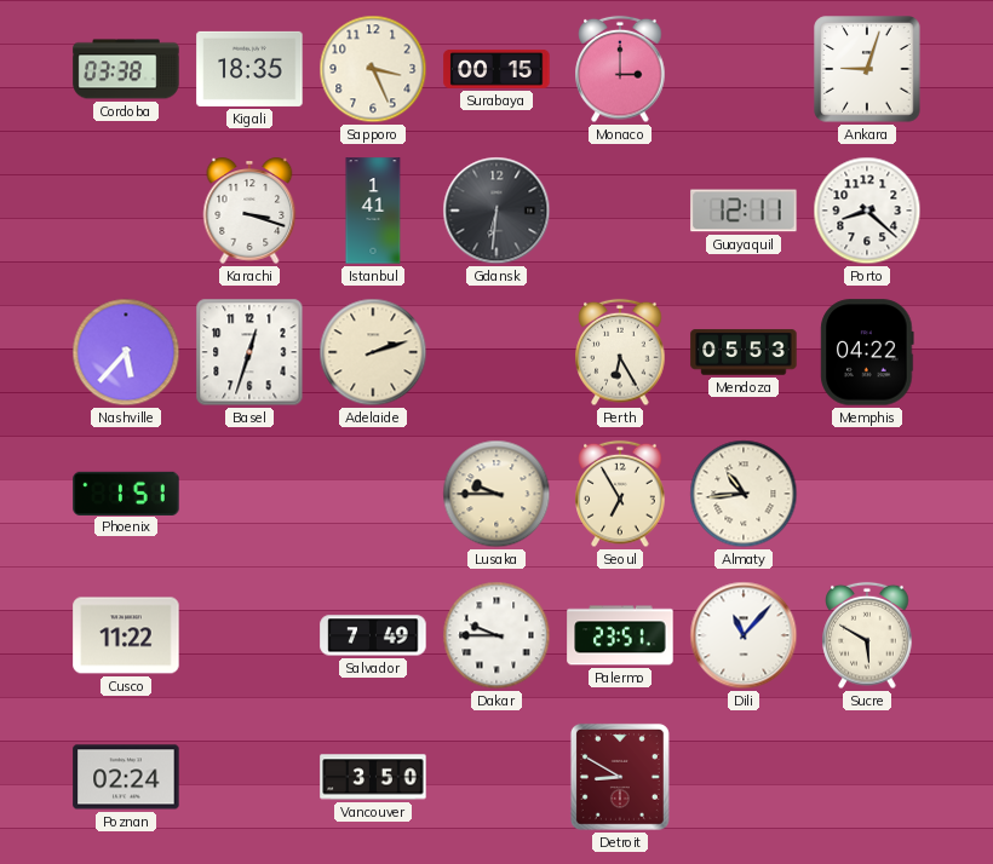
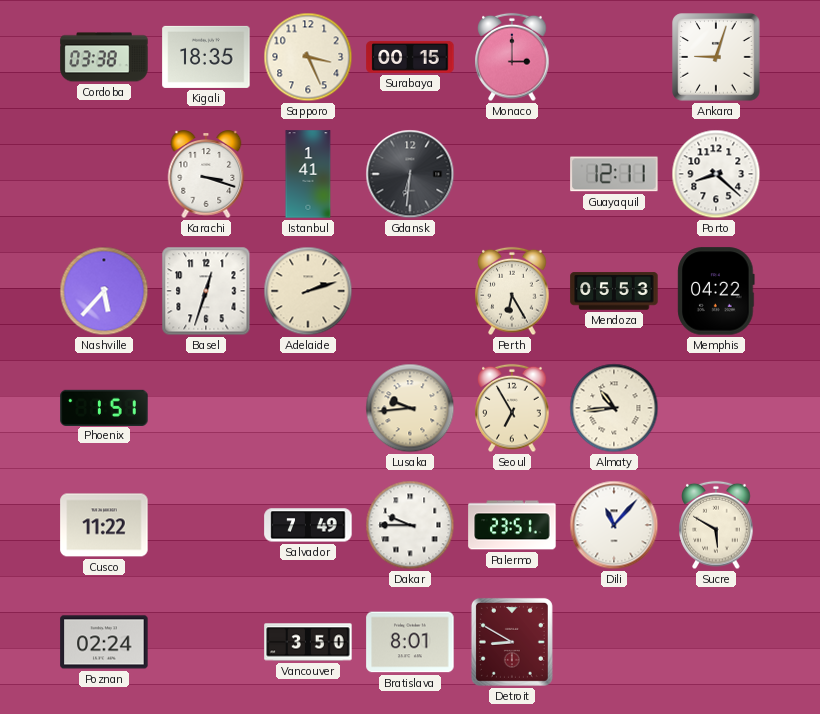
Lusaka: 9:45 -> 9:44
Bratislava: none -> 8:01
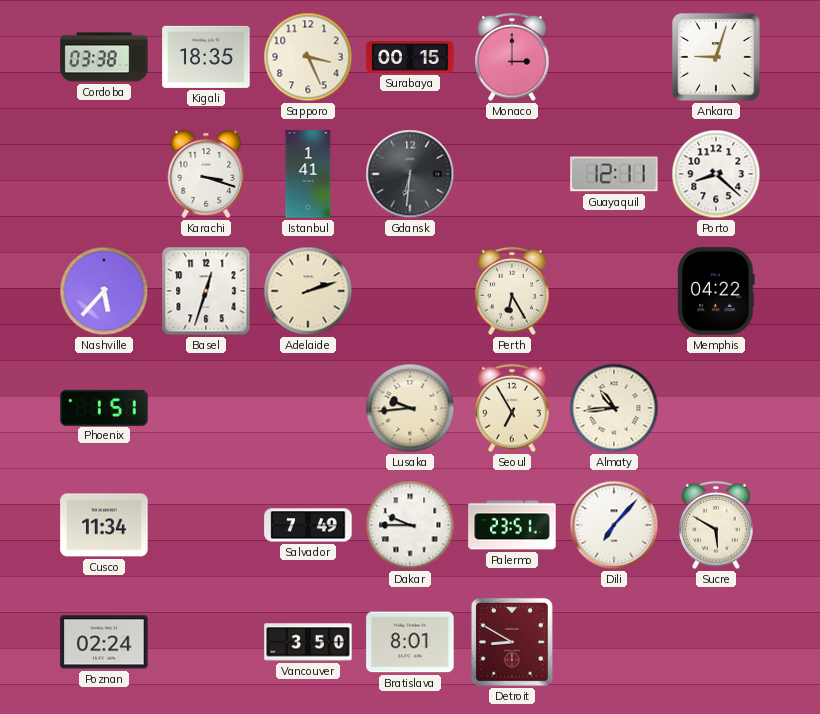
Mendoza: 05:53 -> none
Cusco: 11:22 -> 11:34
Dili: 11:07 -> 7:07
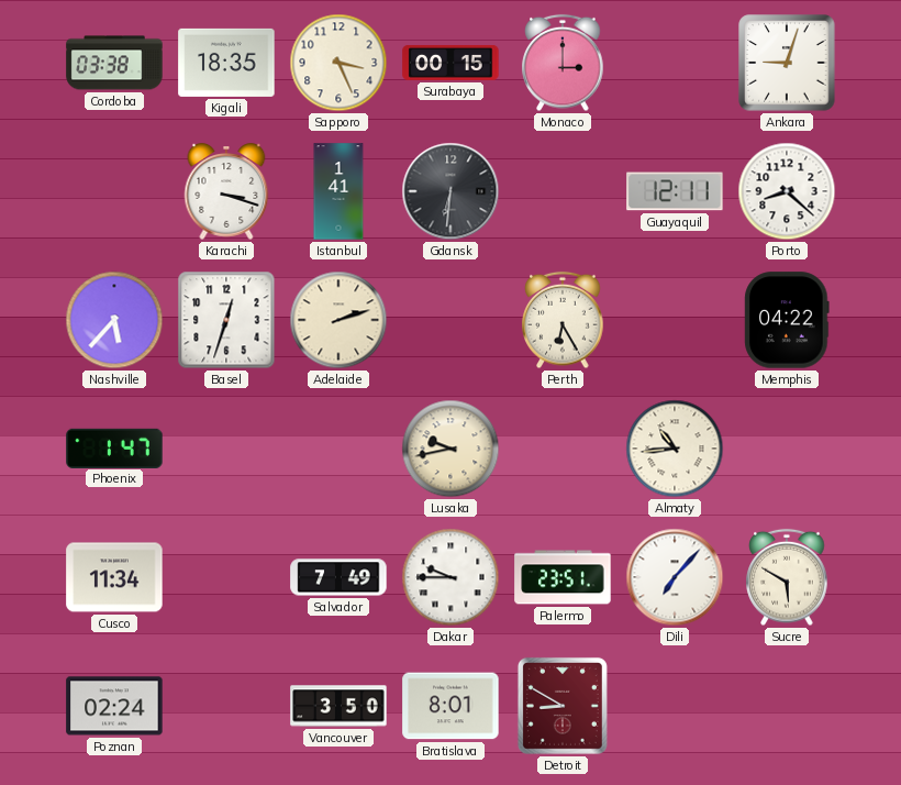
Phoenix: 1:51 -> 1:47
Lusaka: 9:44 -> 9:43
Seoul: 6:55 -> none
